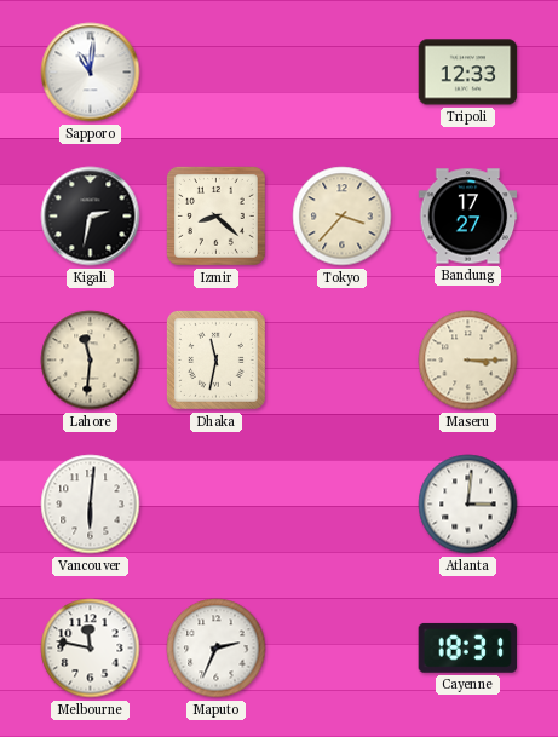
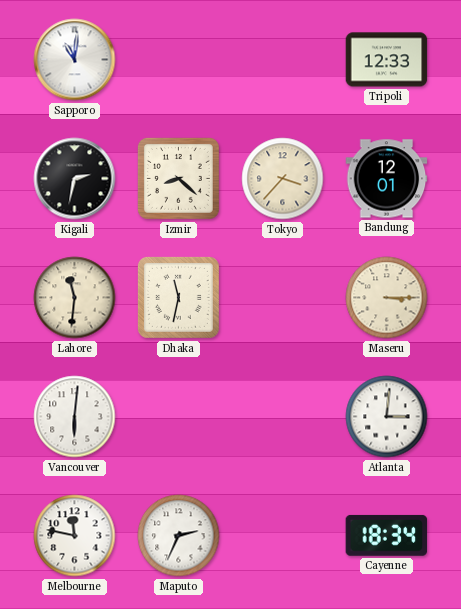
Bandung: 17:27 -> 12:01
Cayenne: 18:31 -> 18:34
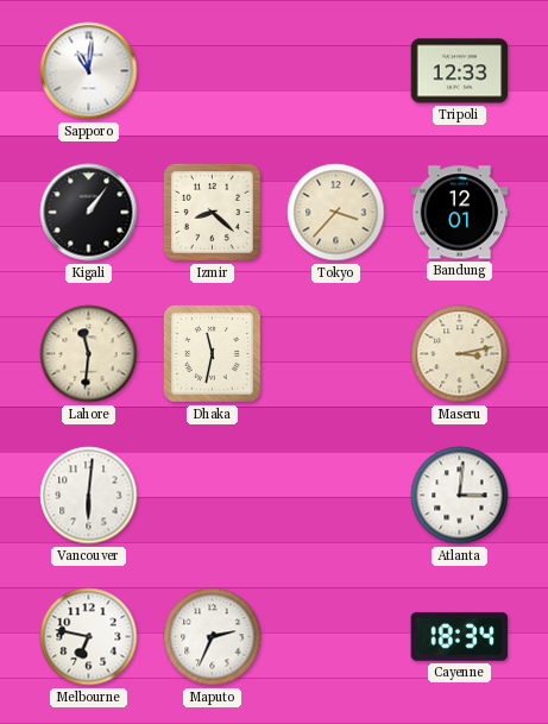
Kigali: 2:32 -> 1:06
Maseru: 3:15 -> 3:13
Melbourne: 11:47 -> 6:47
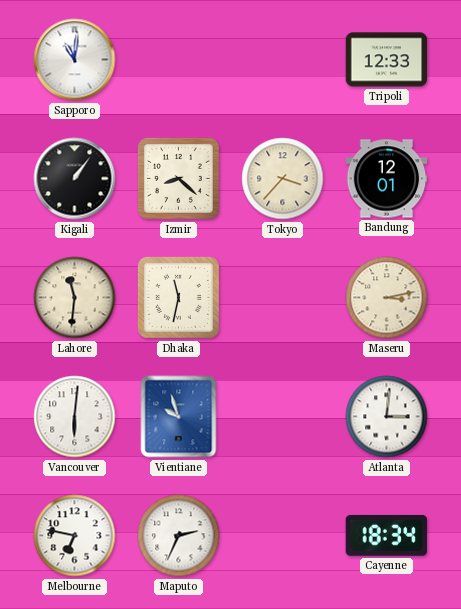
Vientiane: none -> 9:57
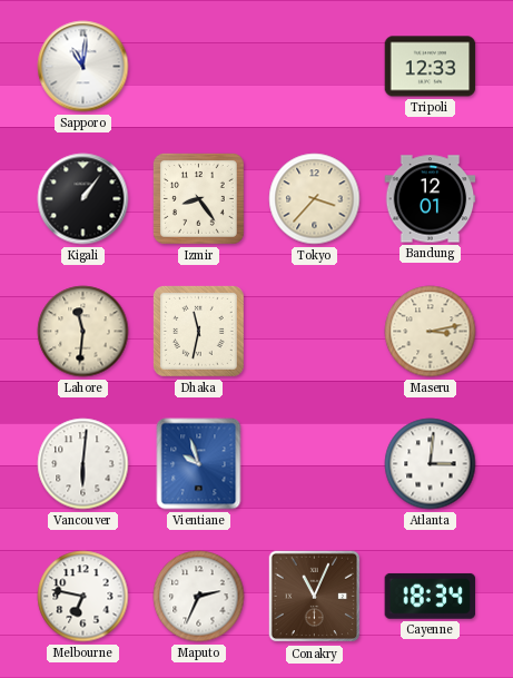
Izmir: 8:22 -> 8:24
Conakry: none -> 11:04
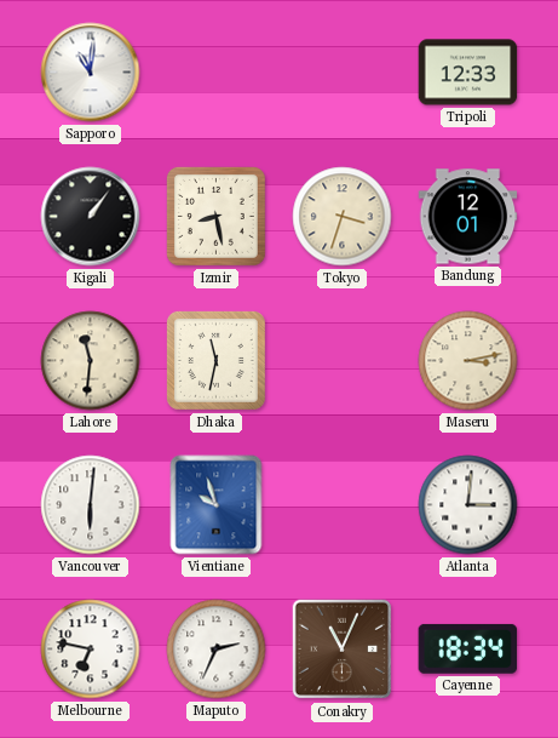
Izmir: 8:24 -> 8:28
Tokyo: 3:37 -> 3:33
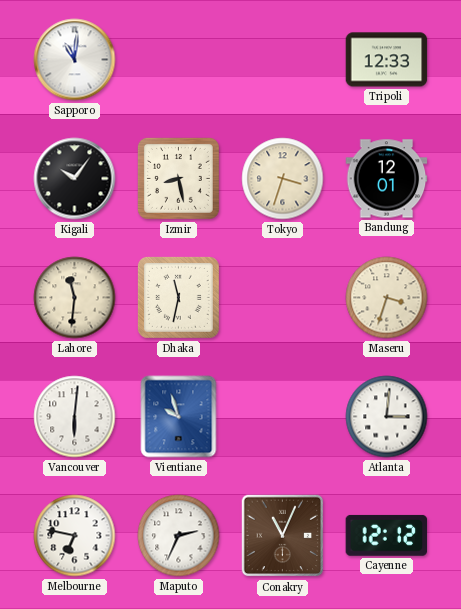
Kigali: 1:06 -> 10:06
Maseru: 3:13 -> 3:33
Cayenne: 18:34 -> 12:12
